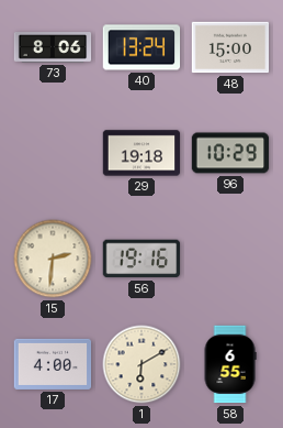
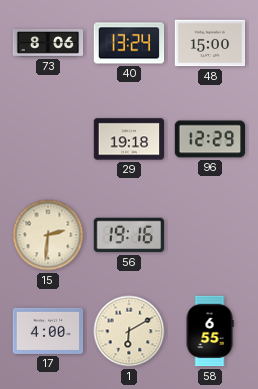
96: 10:29 -> 12:29
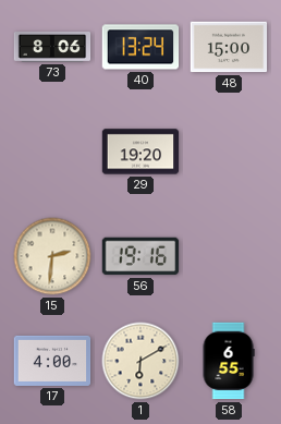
29: 19:18 -> 19:20
96: 12:29 -> none
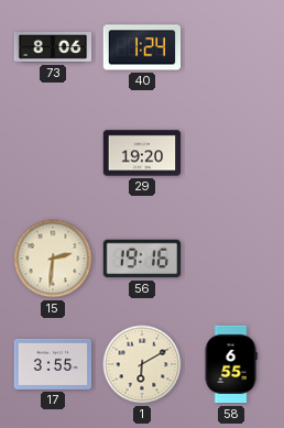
40: 13:24 -> 1:24
48: 15:00 -> none
17: 4:00 -> 3:55
